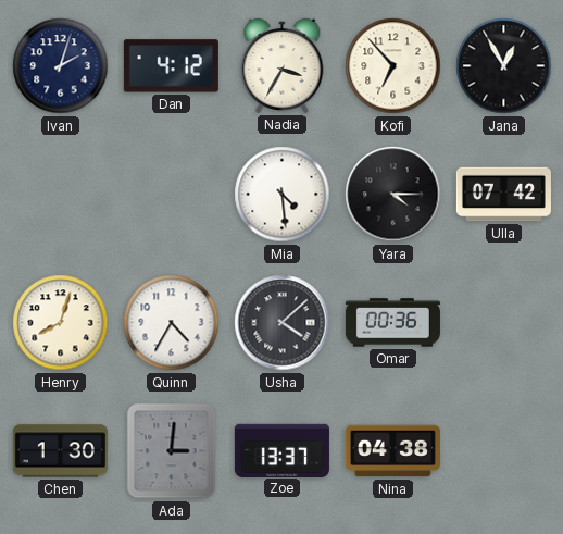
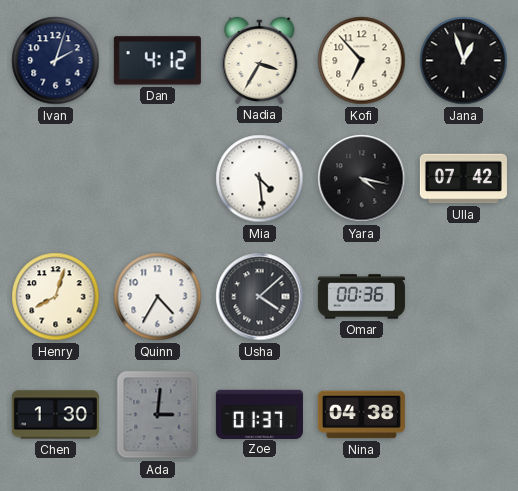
Jana: 12:55 -> 12:57
Yara: 4:15 -> 4:17
Zoe: 13:37 -> 01:37
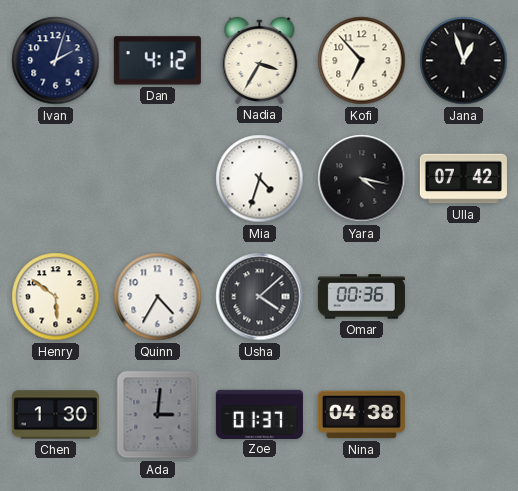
Mia: 4:29 -> 4:33
Henry: 8:03 -> 5:51
